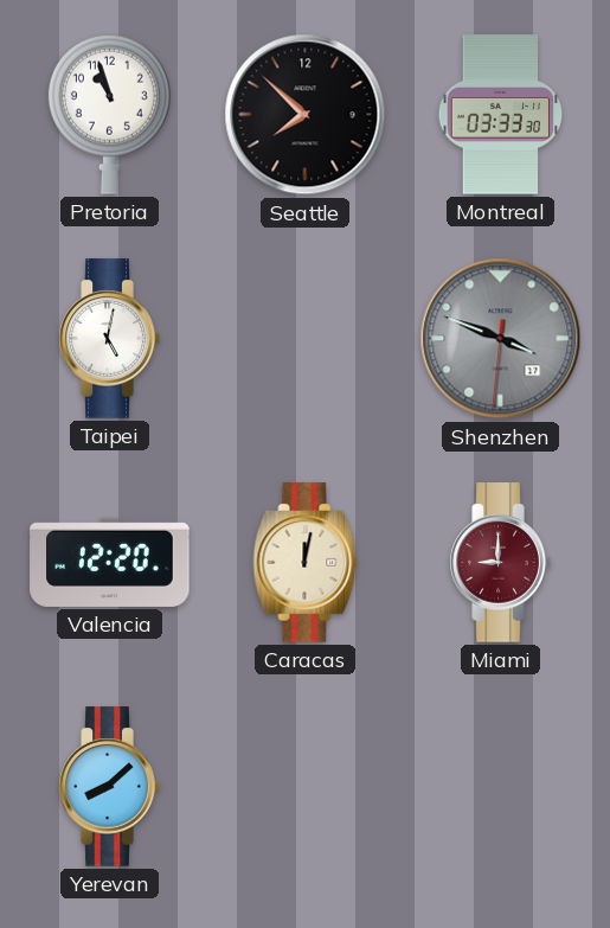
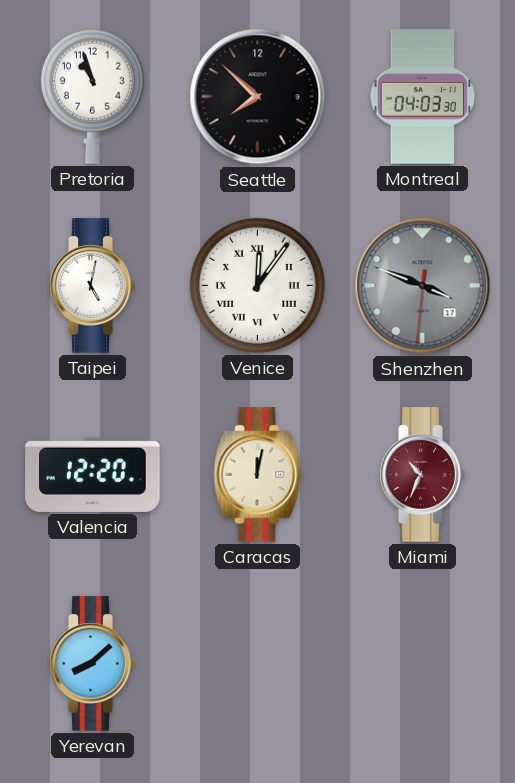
Montreal: 03:33 -> 04:03
Venice: none -> 12:06
Miami: 9:00 -> 10:34
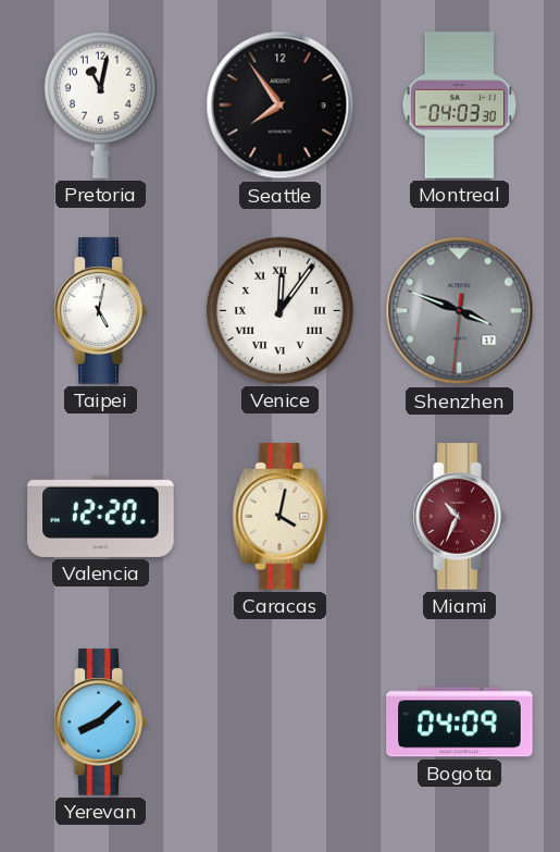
Pretoria: 10:57 -> 11:02
Seattle: 7:52 -> 7:54
Caracas: 12:02 -> 4:02
Bogota: none -> 04:09
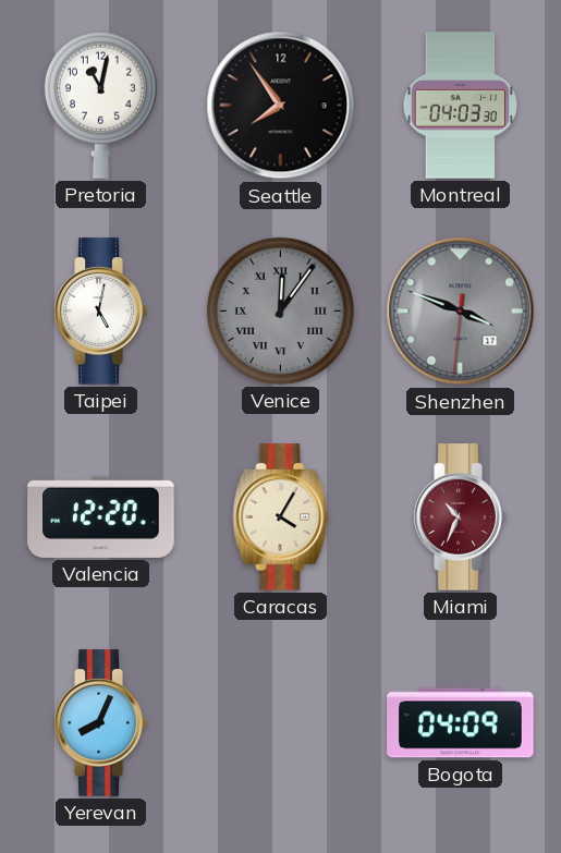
Venice dial: white -> grey
Caracas: 4:02 -> 4:05
Yerevan: 8:08 -> 8:04
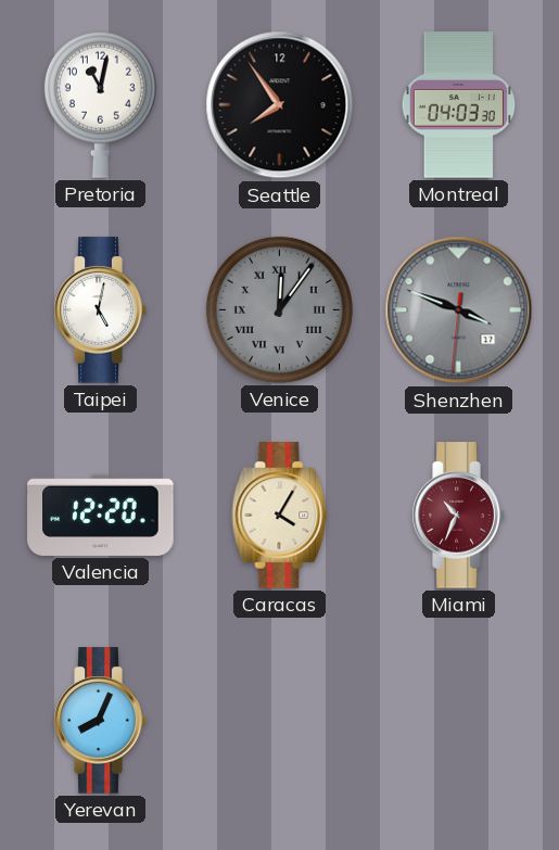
Bogota: 04:09 -> none
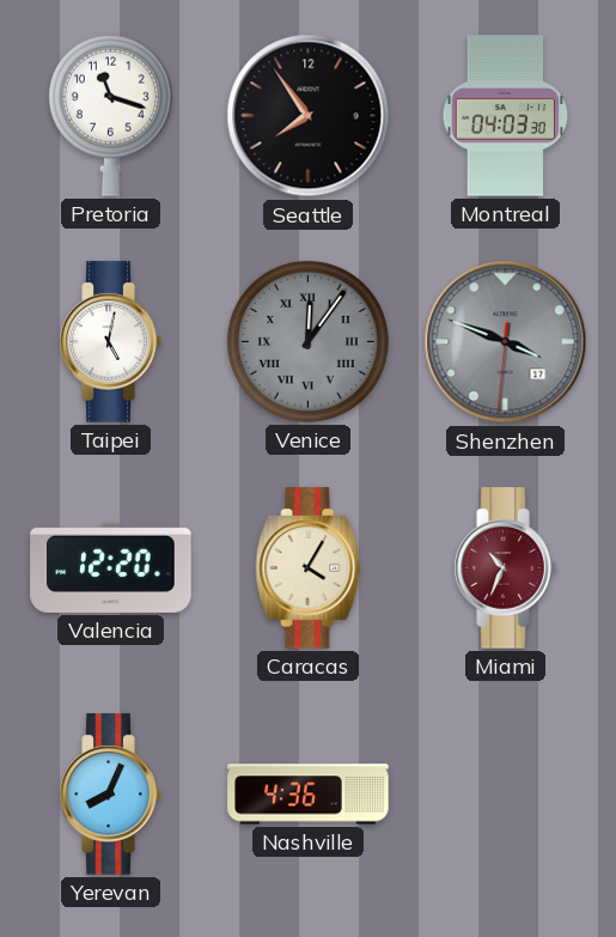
Pretoria: 11:02 -> 11:18
Nashville: none -> 4:36
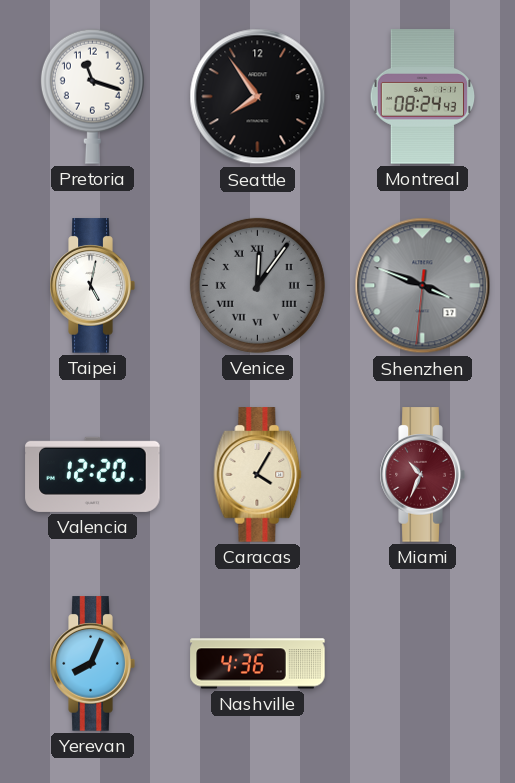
Montreal: 04:03 -> 08:24
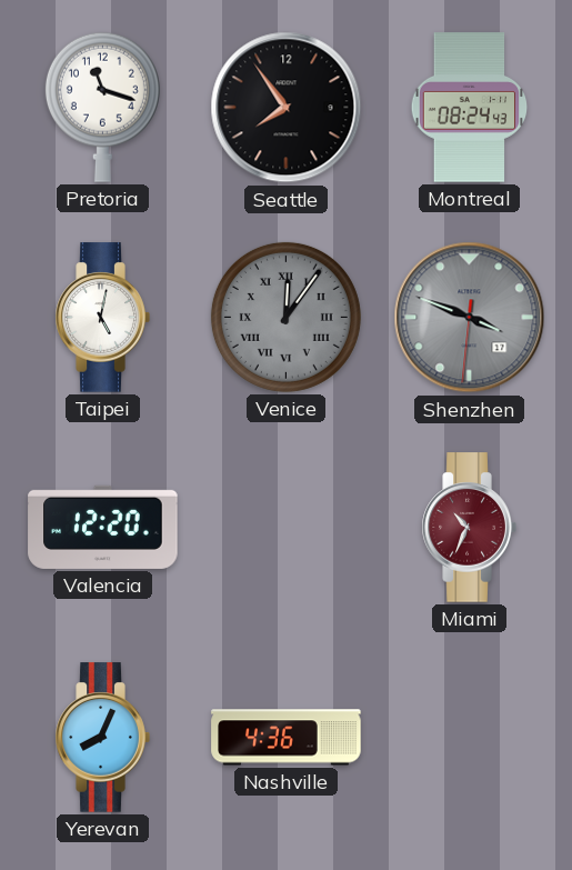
Caracas: 4:05 -> none
